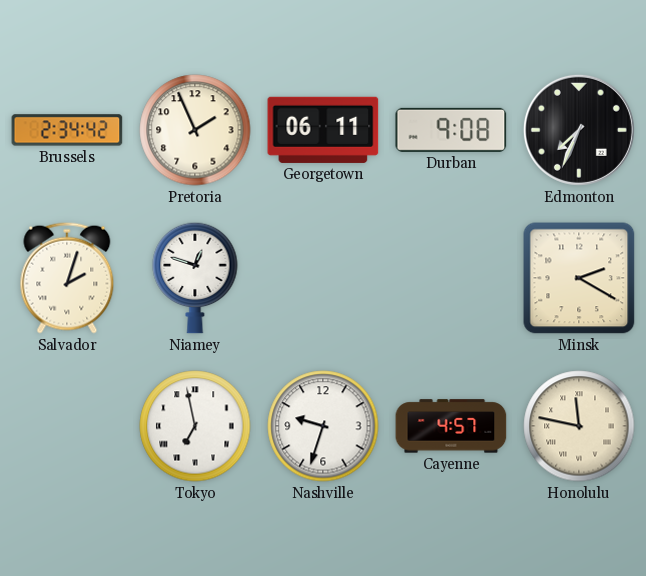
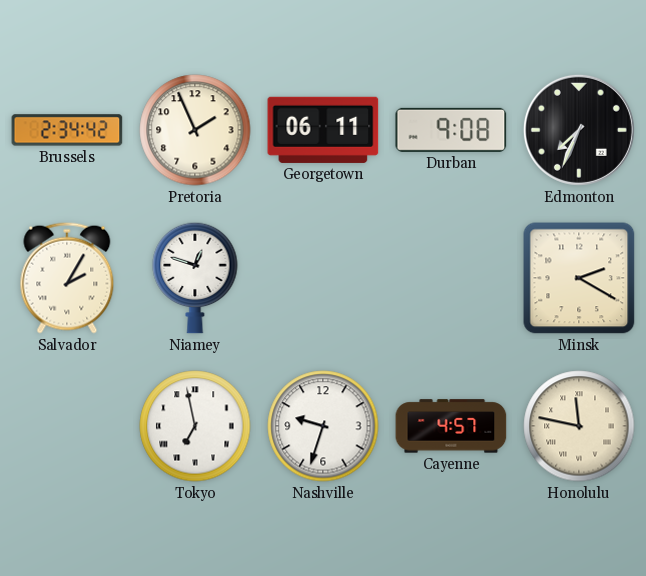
Salvador: 2:03 -> 2:05
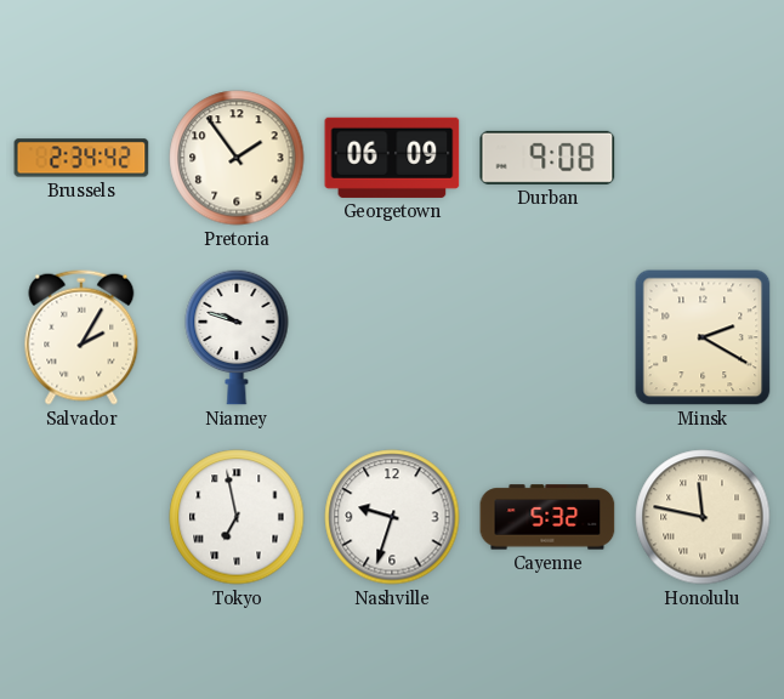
Pretoria: 1:56 -> 1:54
Georgetown: 06:11 -> 06:09
Edmonton: 7:34 -> none
Niamey: 12:48 -> 9:48
Cayenne: 4:57 -> 5:32
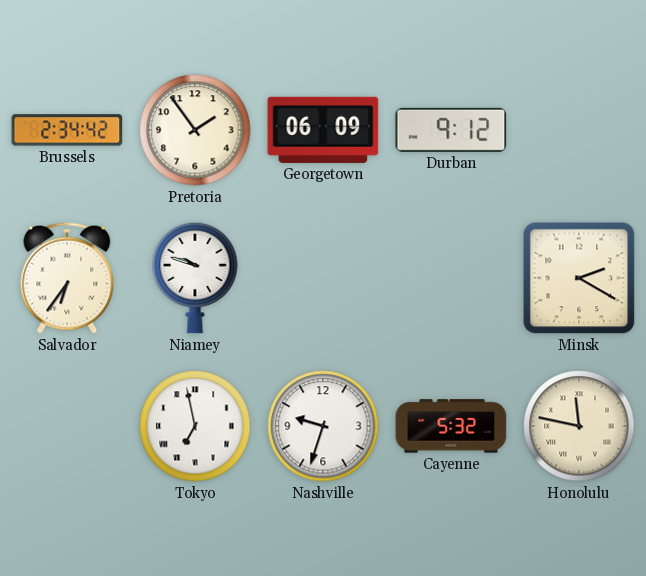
Durban: 9:08 -> 9:12
Salvador: 2:05 -> 6:36
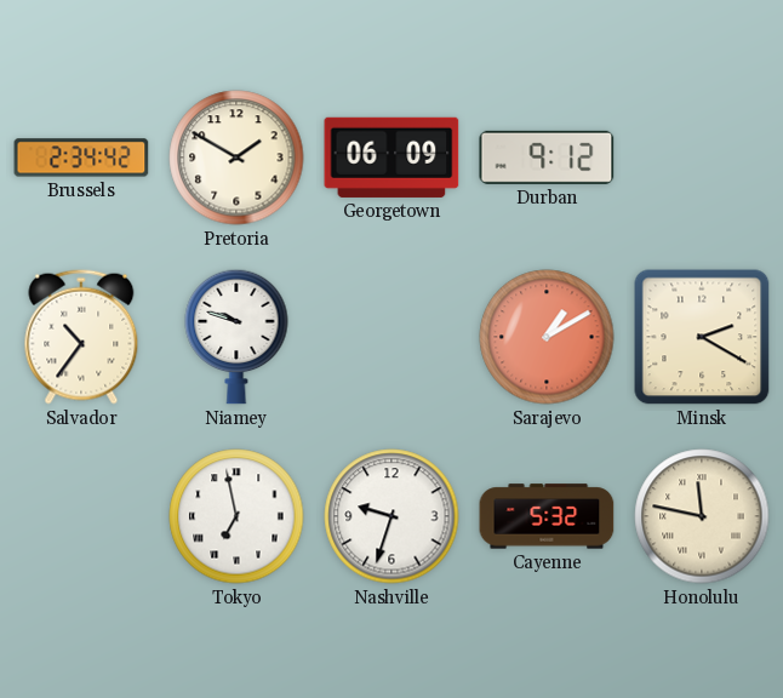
Pretoria: 1:54 -> 1:50
Salvador: 6:36 -> 10:36
Sarajevo: none -> 1:10
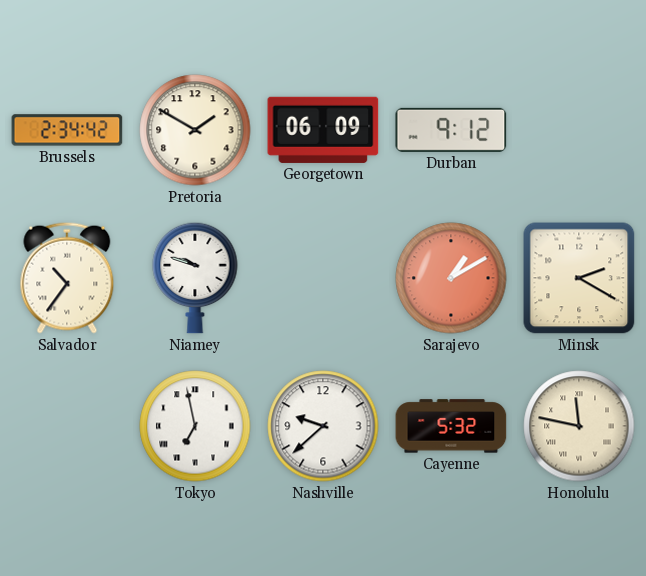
Nashville: 9:33 -> 9:38
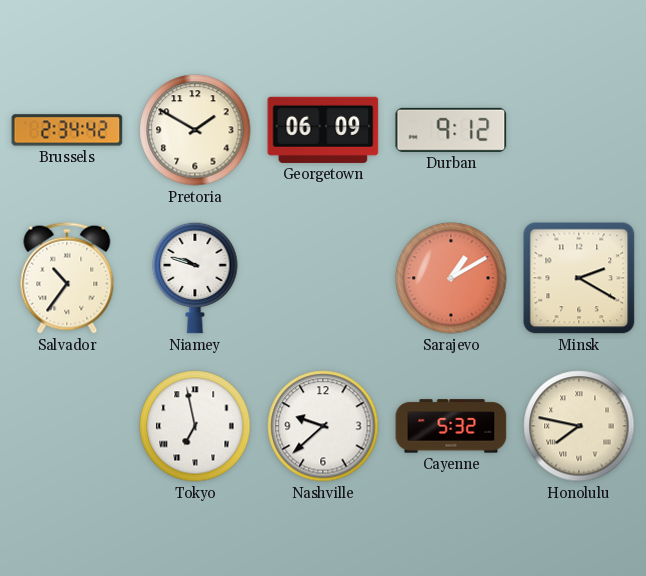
Honolulu: 11:47 -> 7:47
